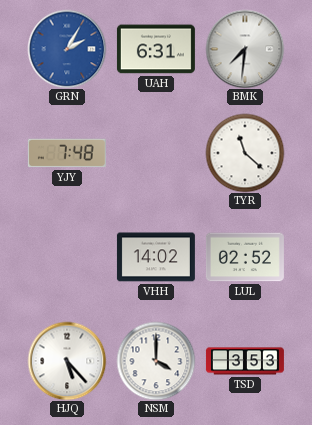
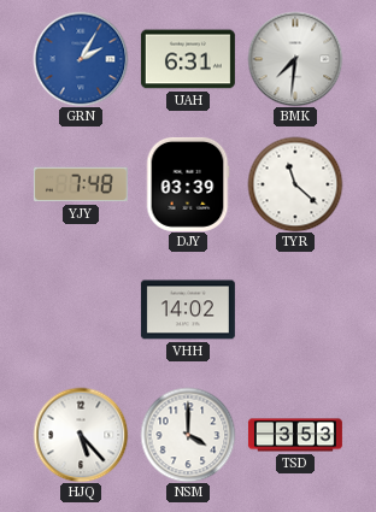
DJY: none -> 03:39
LUL: 02:52 -> none
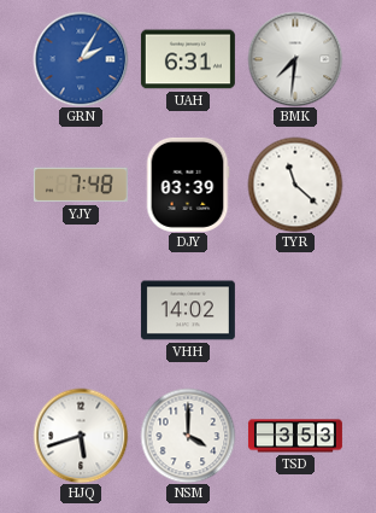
HJQ: 5:23 -> 5:42
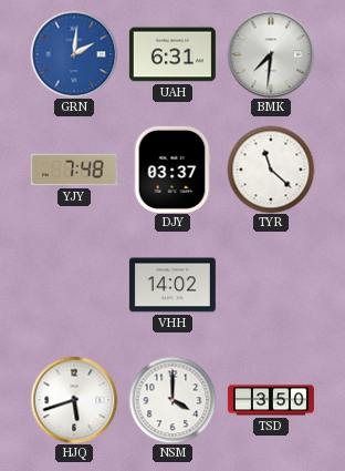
GRN: 2:05 -> 2:01
DJY: 03:39 -> 03:37
TSD: 3:53 -> 3:50
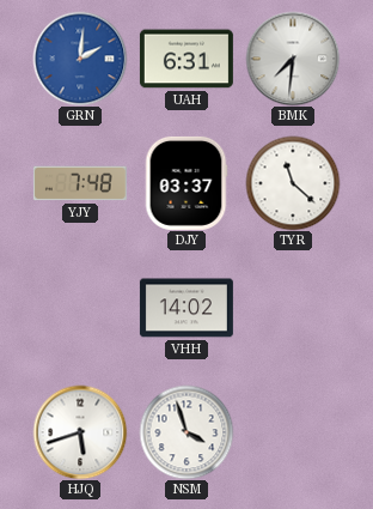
NSM: 4:00 -> 3:57
TSD: 3:50 -> none
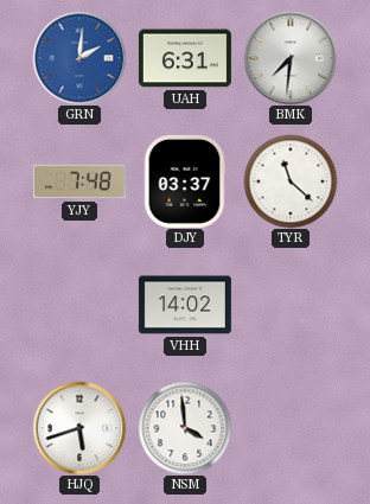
NSM: 3:57 -> 3:59
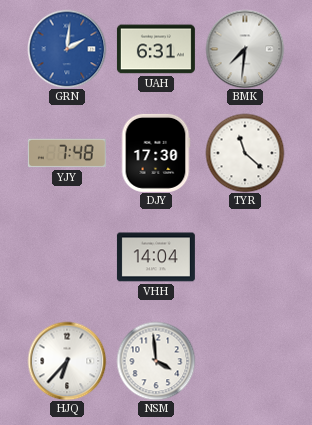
DJY: 03:37 -> 17:30
VHH: 14:02 -> 14:04
HJQ: 5:42 -> 6:37
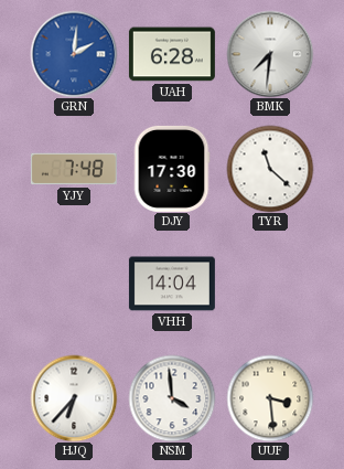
UAH: 6:31 -> 6:28
UUF: none -> 3:29
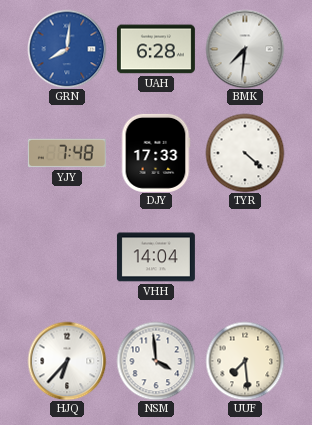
GRN: 2:01 -> 8:01
DJY: 17:30 -> 17:33
TYR: 11:22 -> 4:22
UUF: 3:29 -> 7:29
